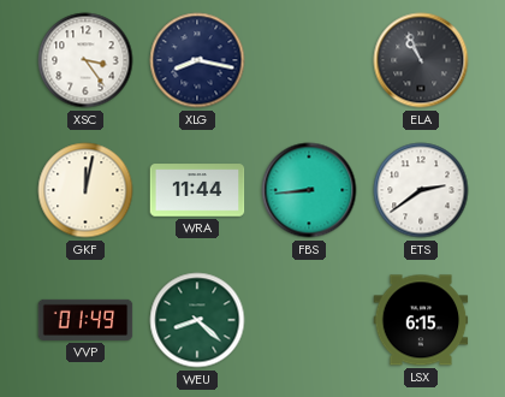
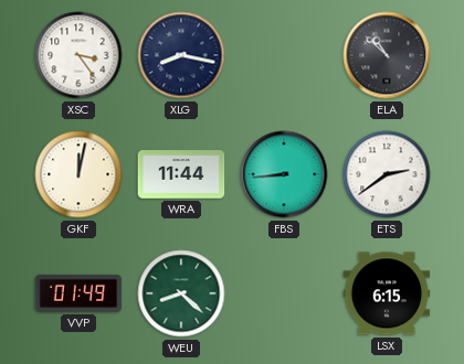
ELA: 10:56 -> 10:52
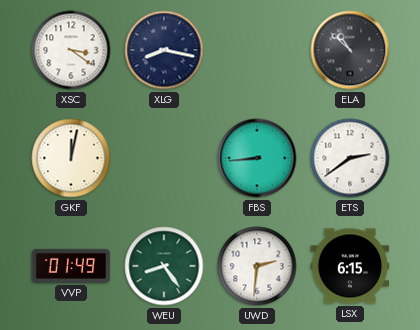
XSC: 3:24 -> 3:21
WRA: 11:44 -> none
WEU: 8:22 -> 8:24
UWD: none -> 2:31
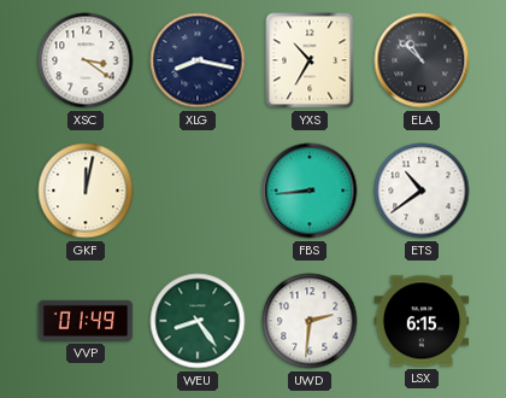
YXS: none -> 10:35
ETS: 2:39 -> 10:39
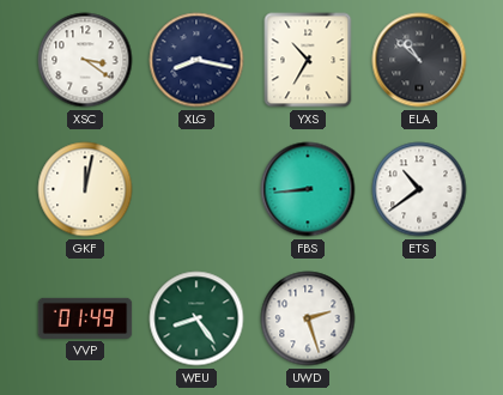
UWD: 2:31 -> 2:27
LSX: 6:15 -> none
